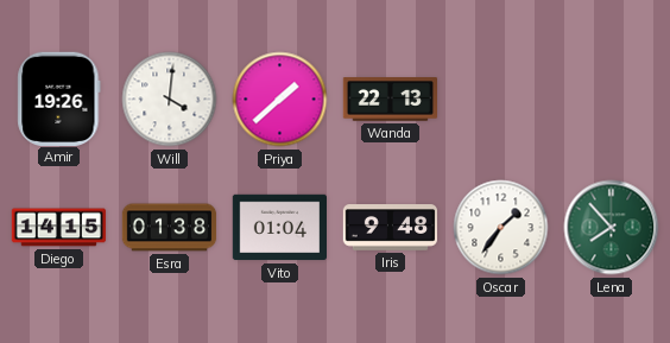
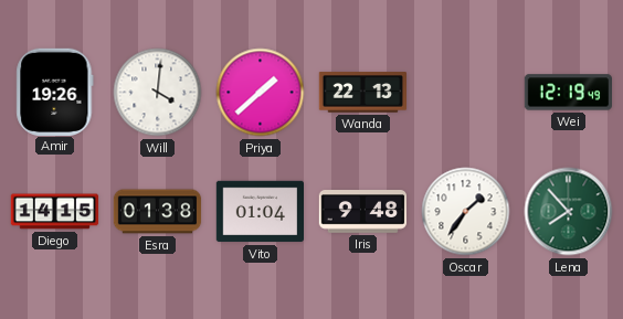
Wei: none -> 12:19
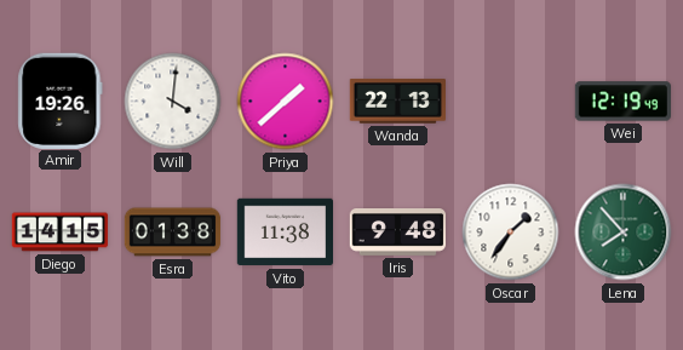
Vito: 01:04 -> 11:38
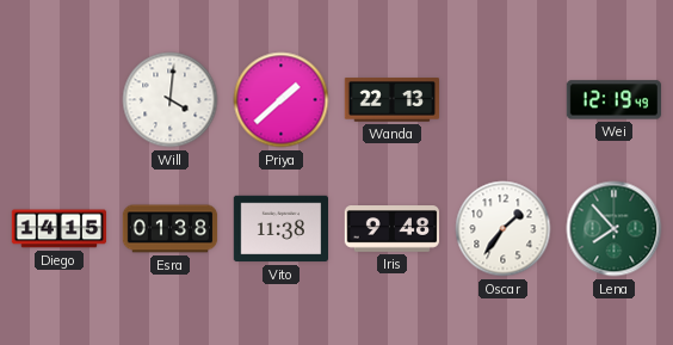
Amir: 19:26 -> none
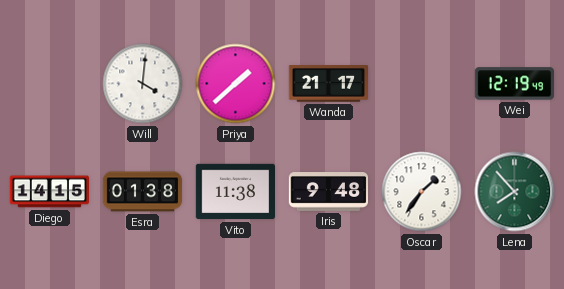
Wanda: 22:13 -> 21:17
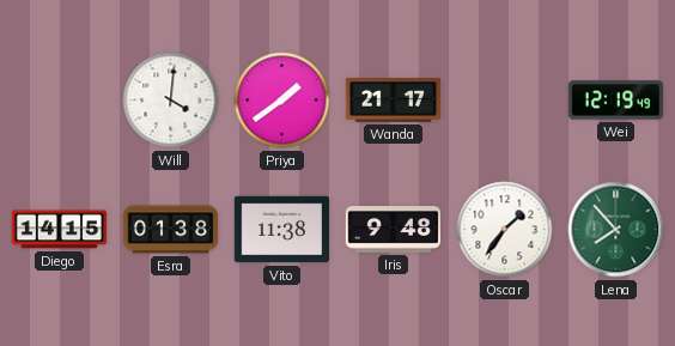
Priya: 1:38 -> 1:39
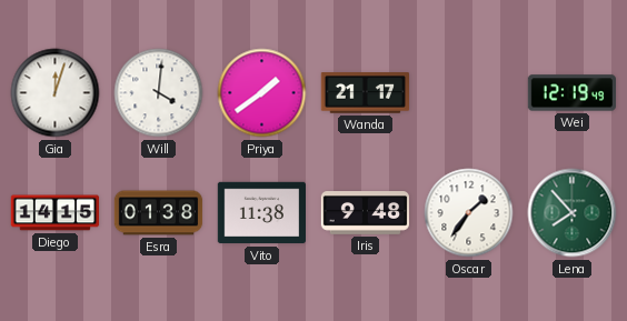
Gia: none -> 12:03
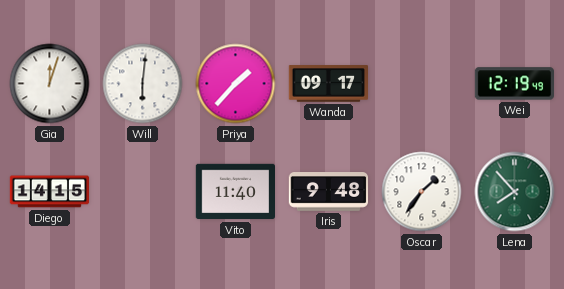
Will: 4:01 -> 6:01
Priya: 1:39 -> 1:37
Wanda: 21:17 -> 09:17
Esra: 01:38 -> none
Vito: 11:38 -> 11:40
